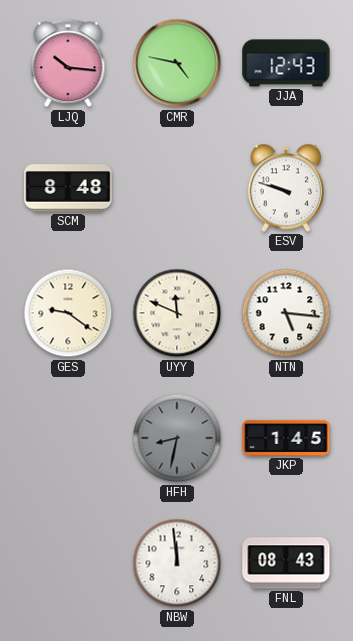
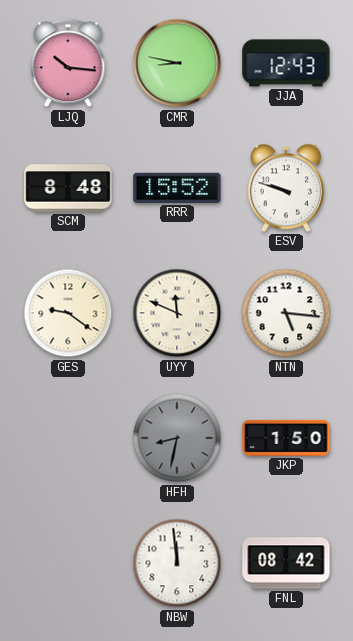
CMR: 4:47 -> 8:47
RRR: none -> 15:52
JKP: 1:45 -> 1:50
FNL: 08:43 -> 08:42
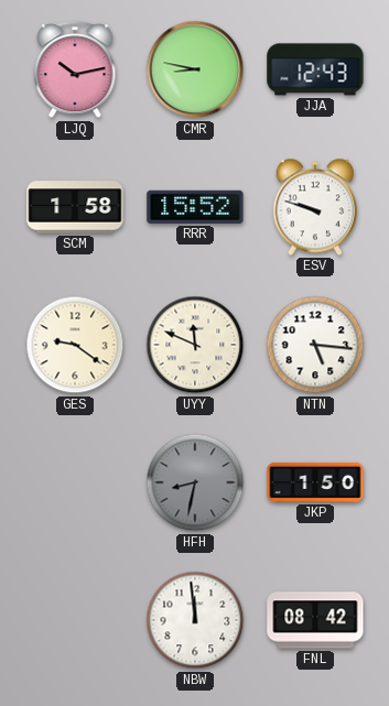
LJQ: 10:16 -> 10:13
SCM: 8:48 -> 1:58
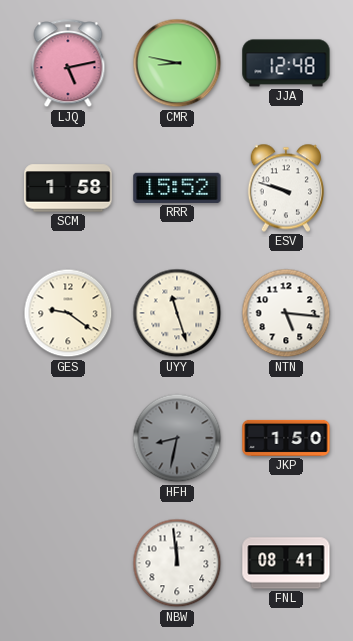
LJQ: 10:13 -> 5:13
JJA: 12:43 -> 12:48
UYY: 11:49 -> 11:27
FNL: 08:42 -> 08:41
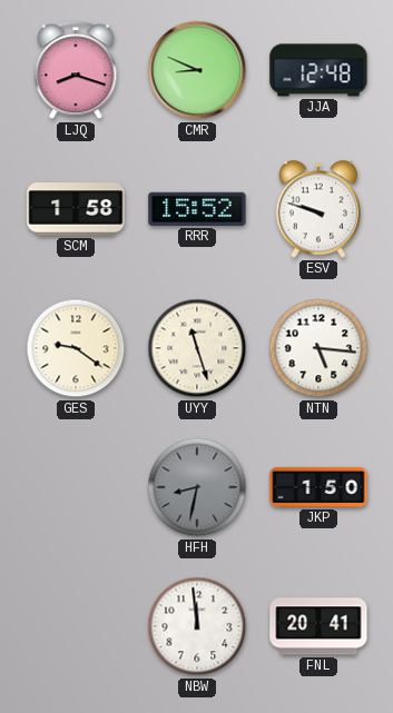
LJQ: 5:13 -> 8:18
CMR: 8:47 -> 8:49
FNL: 08:41 -> 20:41
